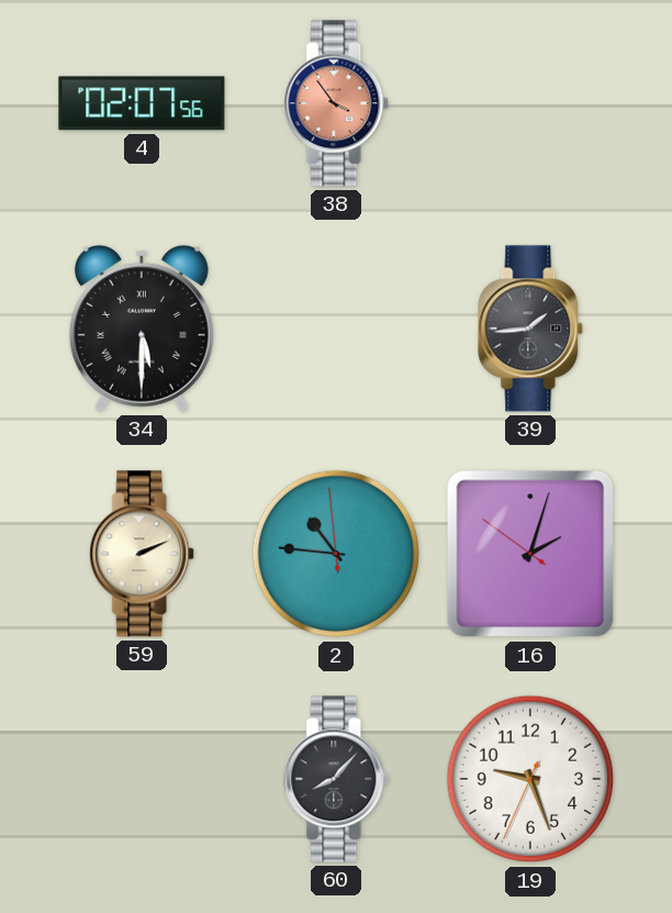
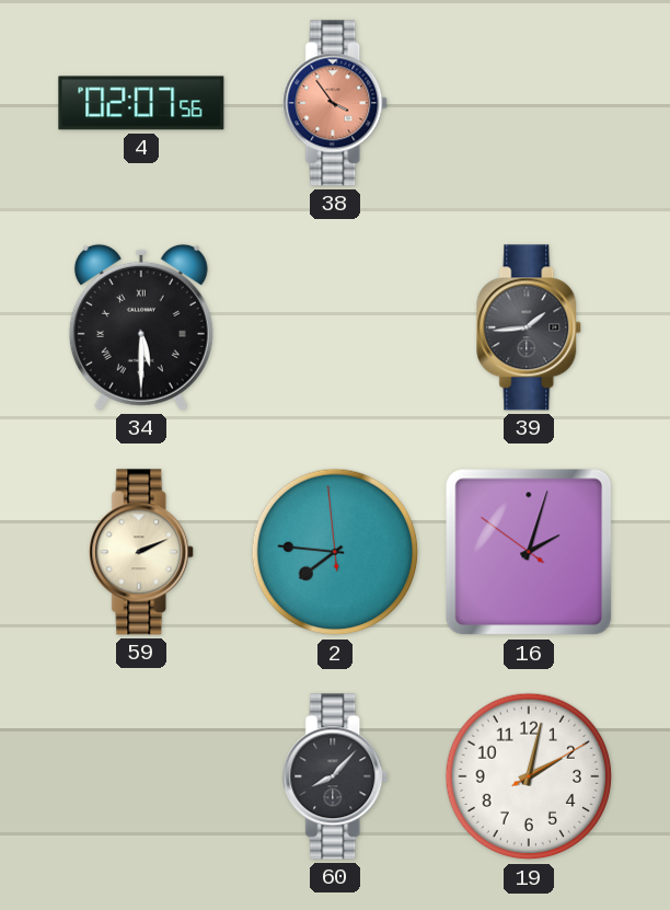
2: 10:45 -> 7:45
19: 9:26 -> 2:02
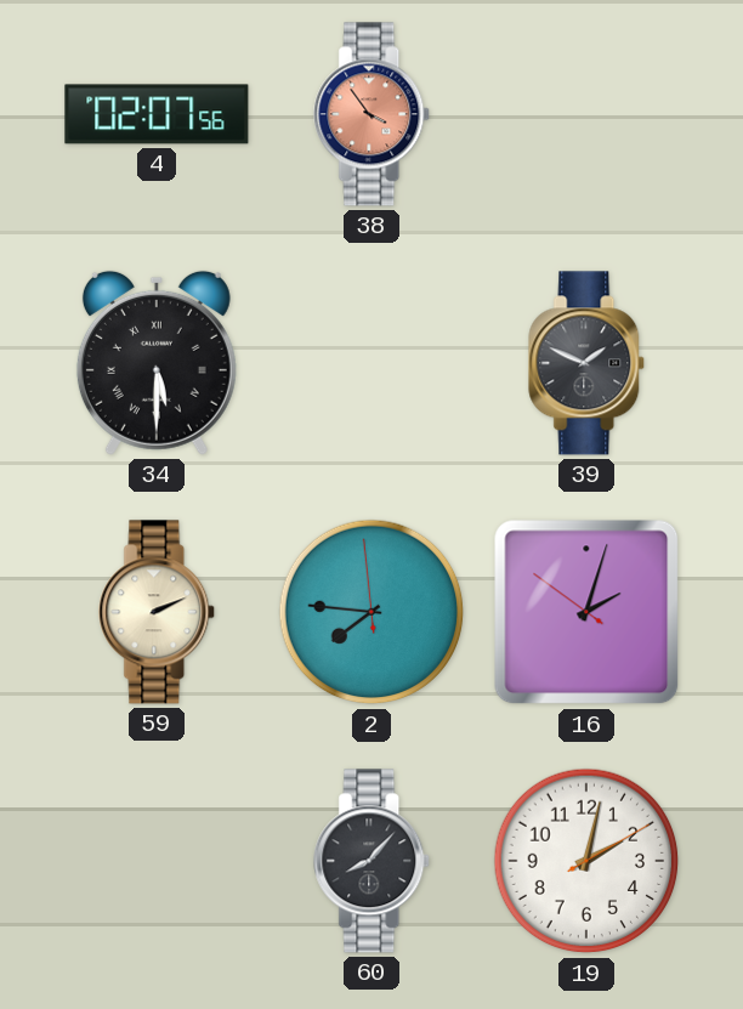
39: 1:44 -> 1:49
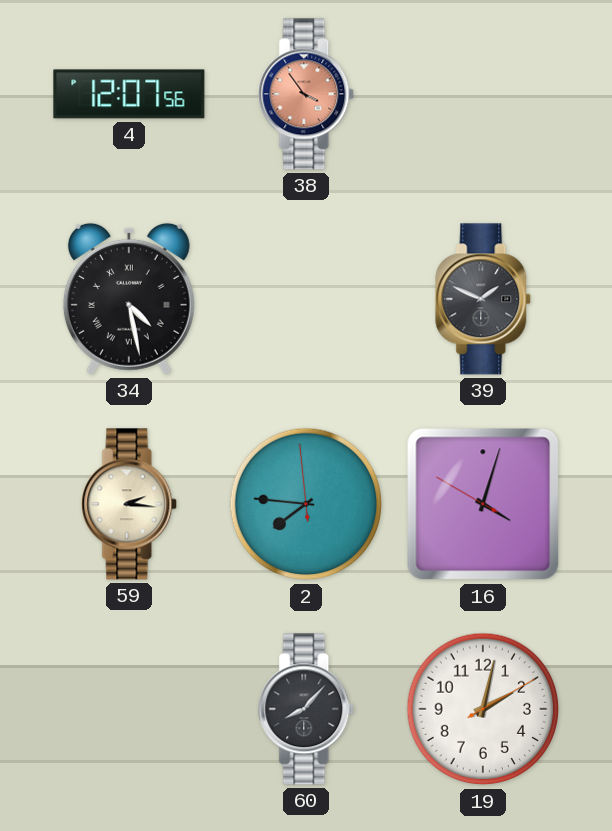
4: 02:07 -> 12:07
34: 5:30 -> 4:28
59: 2:11 -> 2:16
16: 2:02 -> 4:02
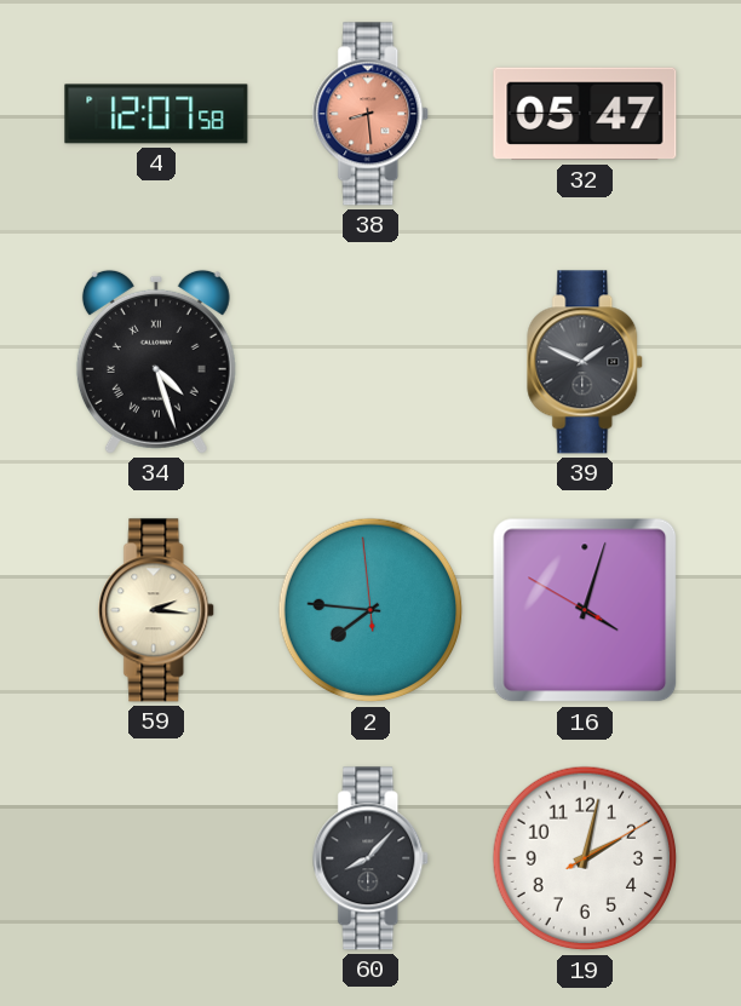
4: 12:07:56 -> 12:07:58
38: 3:54 -> 8:29
32: none -> 05:47
34: 4:28 -> 4:27
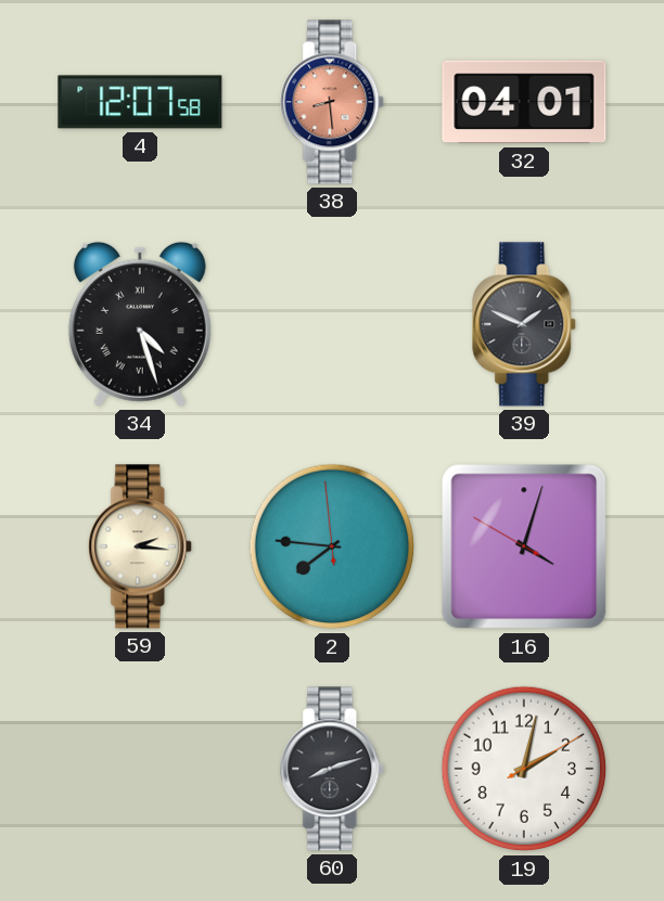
32: 05:47 -> 04:01
60: 8:07 -> 8:12
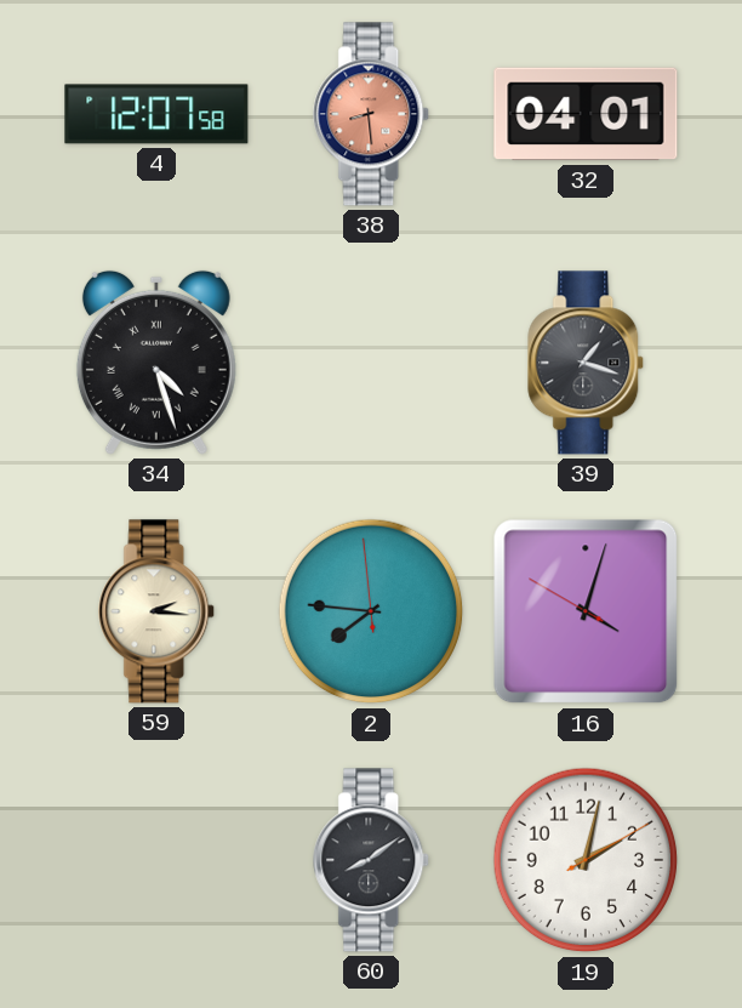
39: 1:49 -> 1:18
60: 8:12 -> 8:09
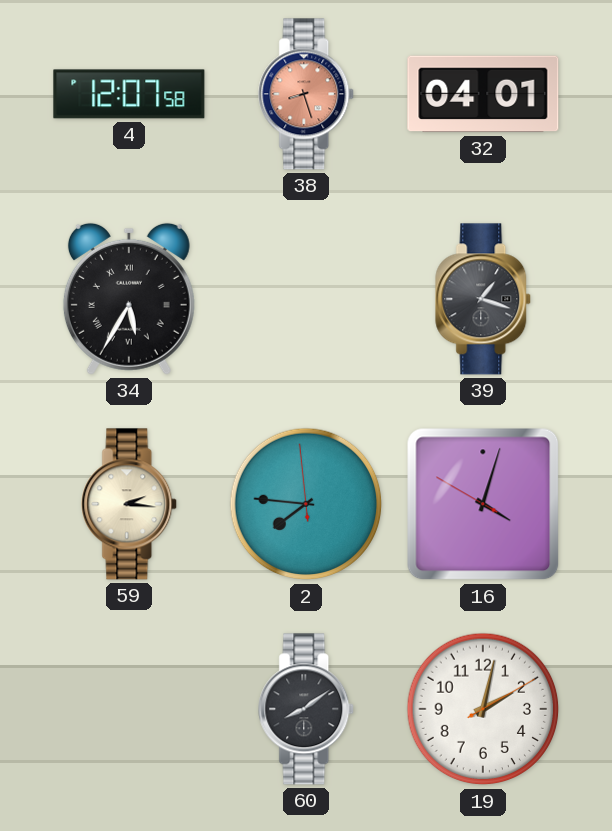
38: 8:29 -> 8:27
34: 4:27 -> 5:35
